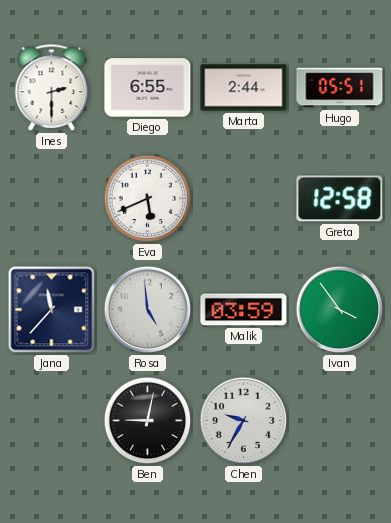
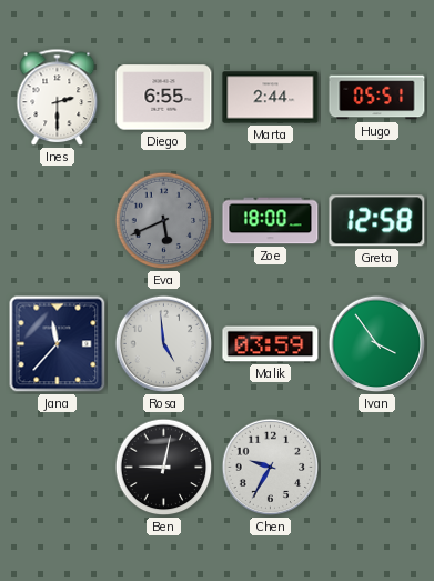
Eva dial: white -> grey
Zoe: none -> 18:00
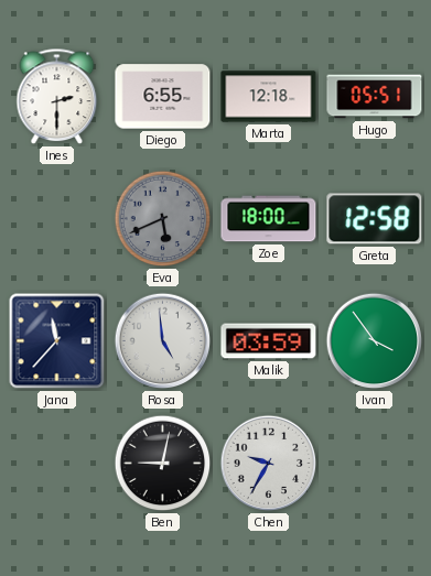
Marta: 2:44 -> 12:18
